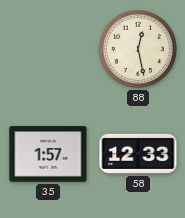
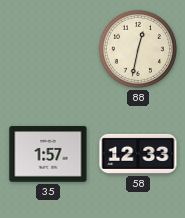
88: 12:28 -> 12:32
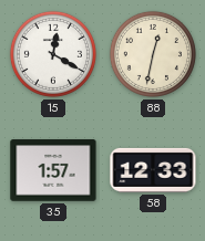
15: none -> 12:20
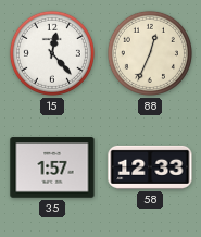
15: 12:20 -> 12:23
88: 12:32 -> 12:34
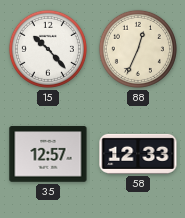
15: 12:23 -> 10:23
35: 1:57 -> 12:57
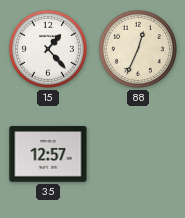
15: 10:23 -> 1:23
58: 12:33 -> none
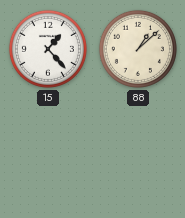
88: 12:34 -> 1:08
35: 12:57 -> none
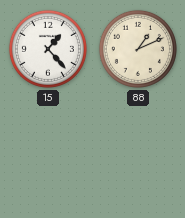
88: 1:08 -> 1:11
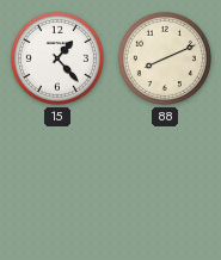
88: 1:11 -> 8:11
